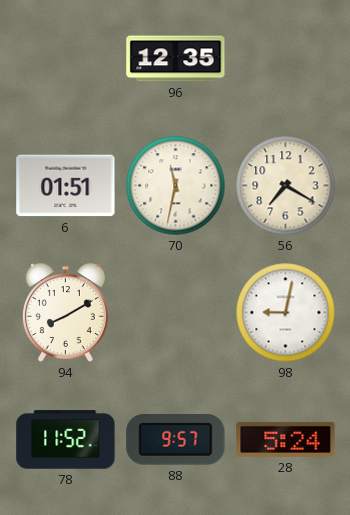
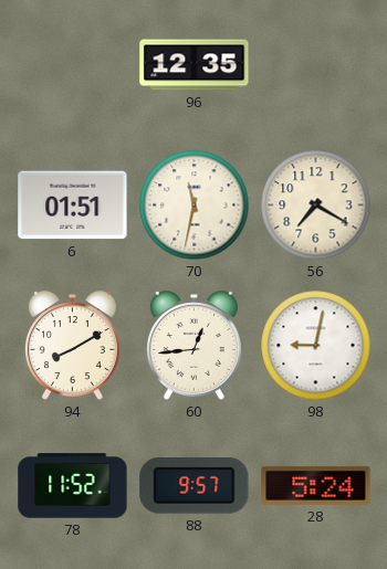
60: none -> 12:44
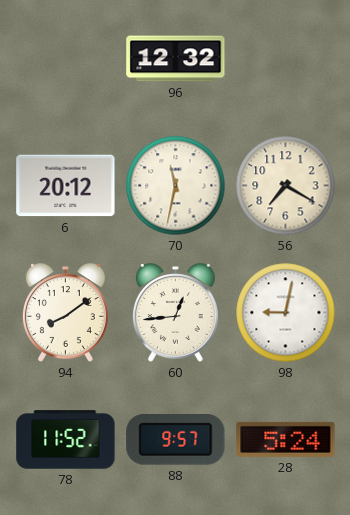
96: 12:35 -> 12:32
6: 01:51 -> 20:12
94: 8:10 -> 8:09
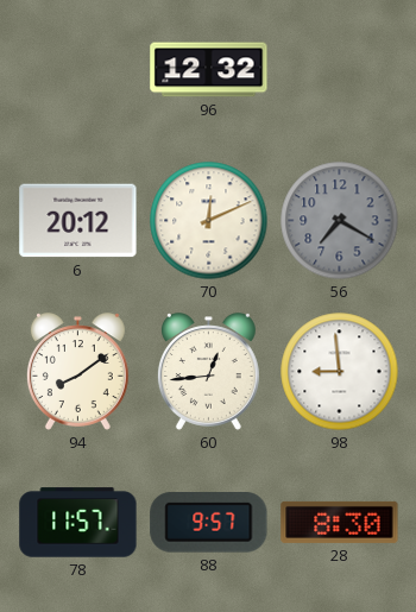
70: 11:32 -> 12:11
56 dial: cream -> grey
98: 9:02 -> 8:59
78: 11:52 -> 11:57
28: 5:24 -> 8:30
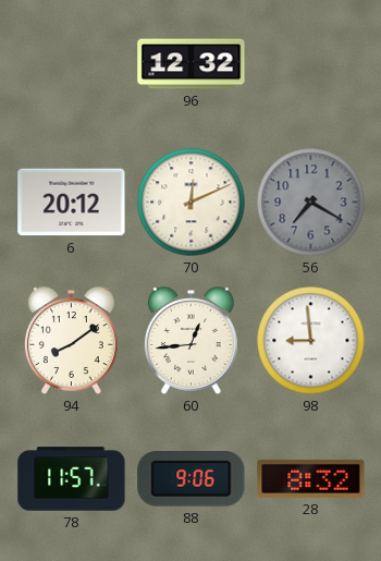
88: 9:57 -> 9:06
28: 8:30 -> 8:32
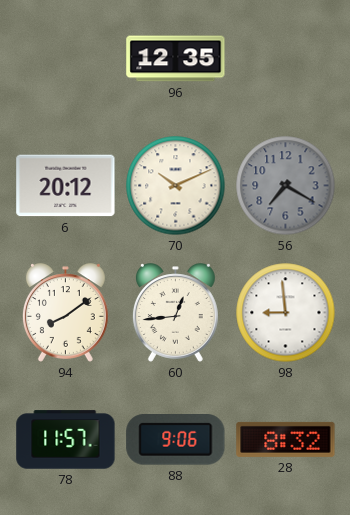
96: 12:32 -> 12:35
70: 12:11 -> 10:11
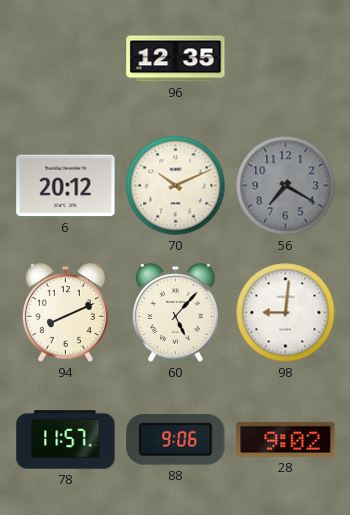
94: 8:09 -> 8:11
60: 12:44 -> 5:07
98: 8:59 -> 9:01
28: 8:32 -> 9:02
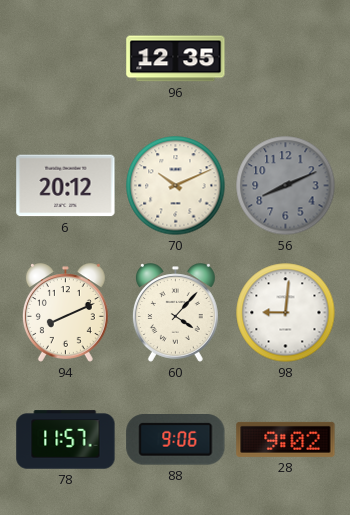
56: 7:20 -> 8:11
60: 5:07 -> 4:07
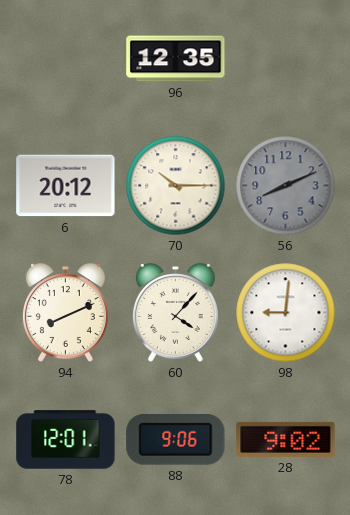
70: 10:11 -> 10:15
78: 11:57 -> 12:01
